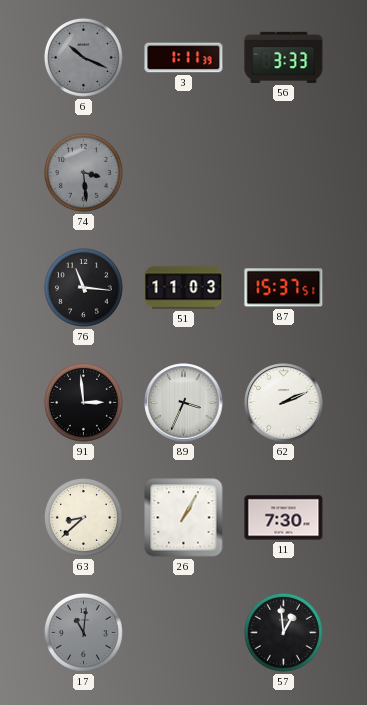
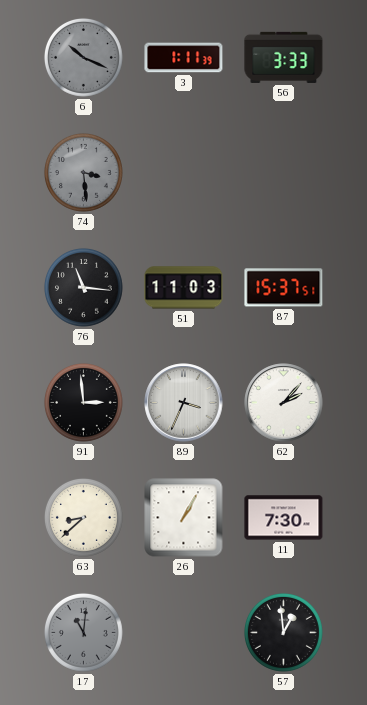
62: 2:11 -> 2:07
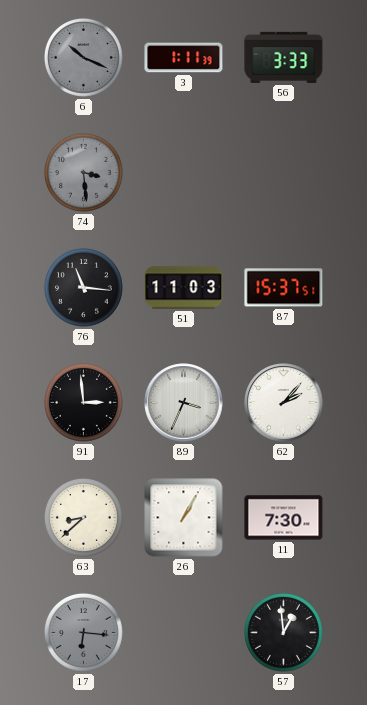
17: 11:01 -> 6:16
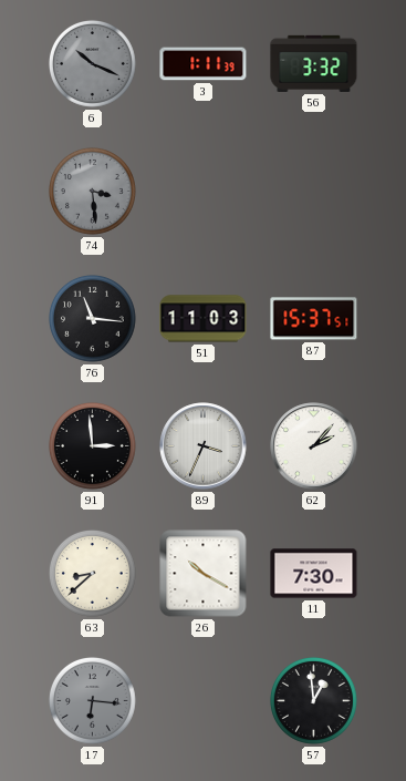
56: 3:33 -> 3:32
26: 1:05 -> 10:20
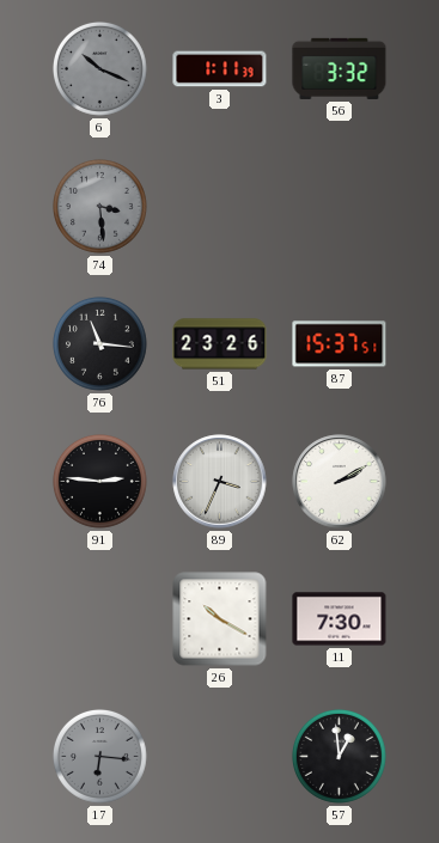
51: 11:03 -> 23:26
91: 2:59 -> 2:46
62: 2:07 -> 2:10
63: 8:38 -> none
